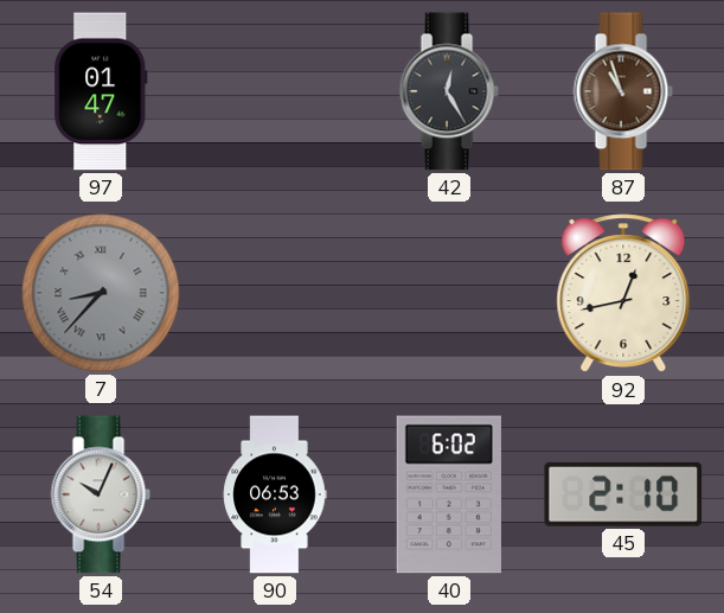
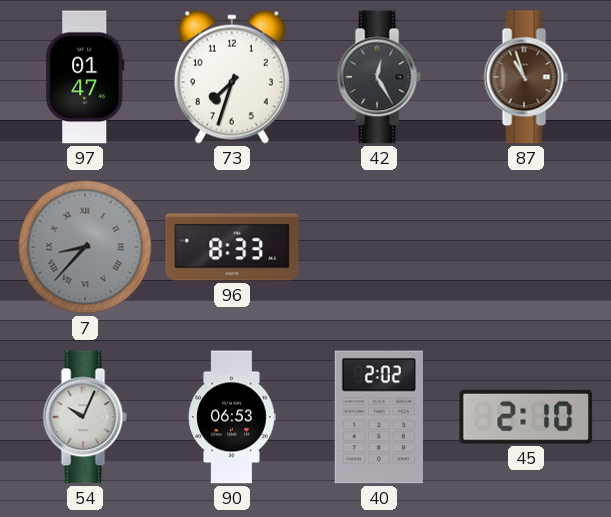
73: none -> 7:33
96: none -> 8:33
92: 12:43 -> none
40: 6:02 -> 2:02
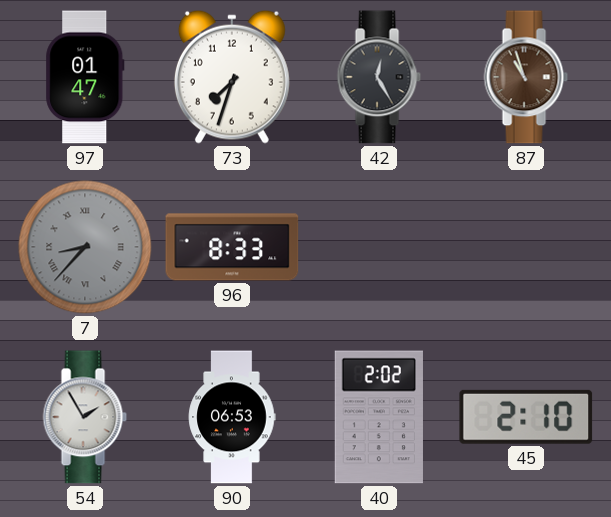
54: 10:04 -> 1:55
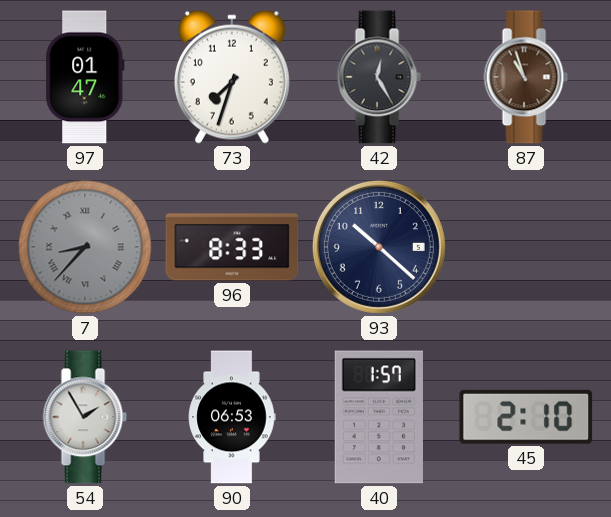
93: none -> 10:22
40: 2:02 -> 1:57
